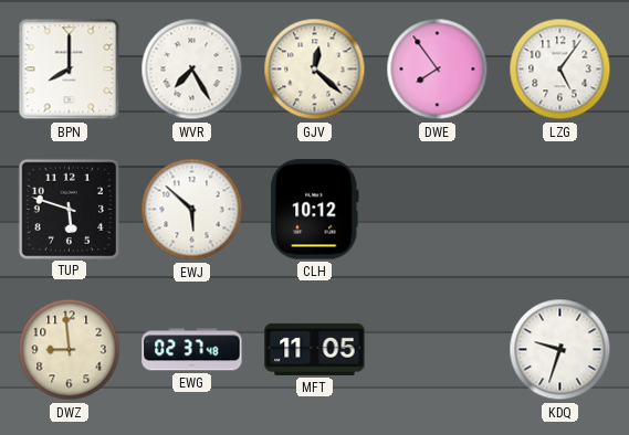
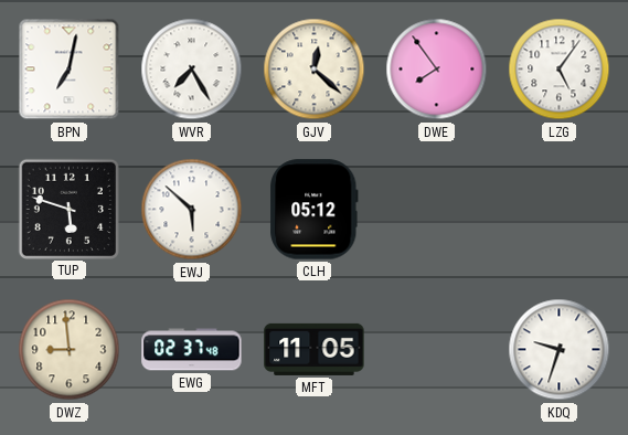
BPN: 8:00 -> 7:02
CLH: 10:12 -> 05:12
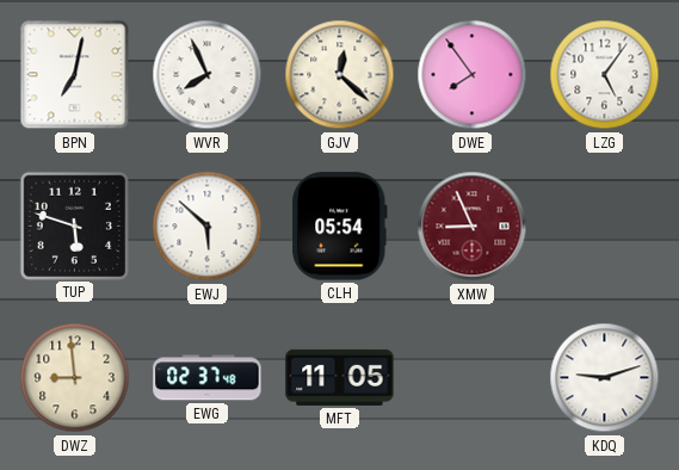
WVR: 7:25 -> 7:56
CLH: 05:12 -> 05:54
XMW: none -> 8:56
KDQ: 9:33 -> 9:12
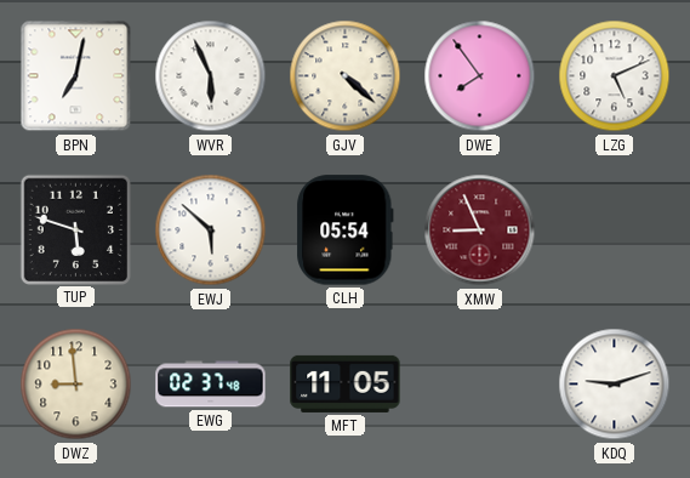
WVR: 7:56 -> 5:56
GJV: 12:22 -> 4:22
LZG: 5:06 -> 5:11
